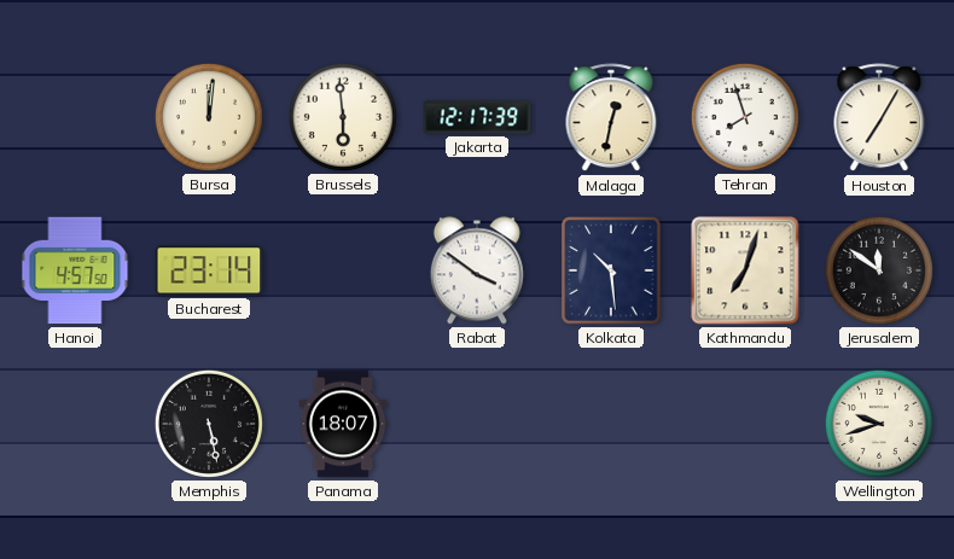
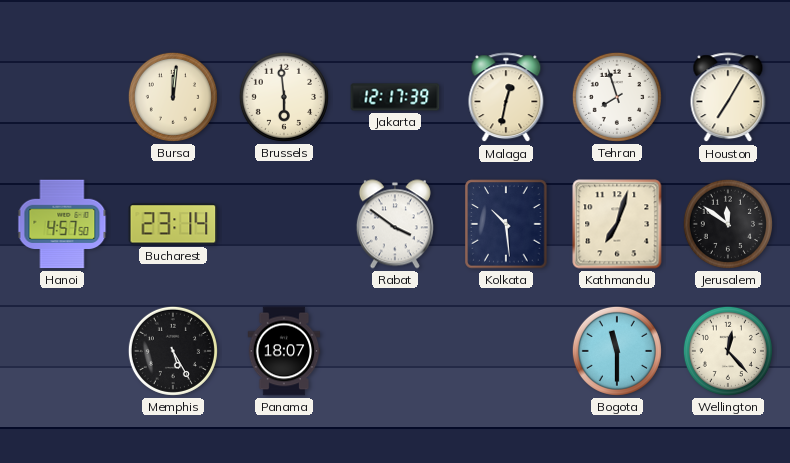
Memphis: 5:28 -> 5:25
Bogota: none -> 11:30
Wellington: 9:42 -> 12:23
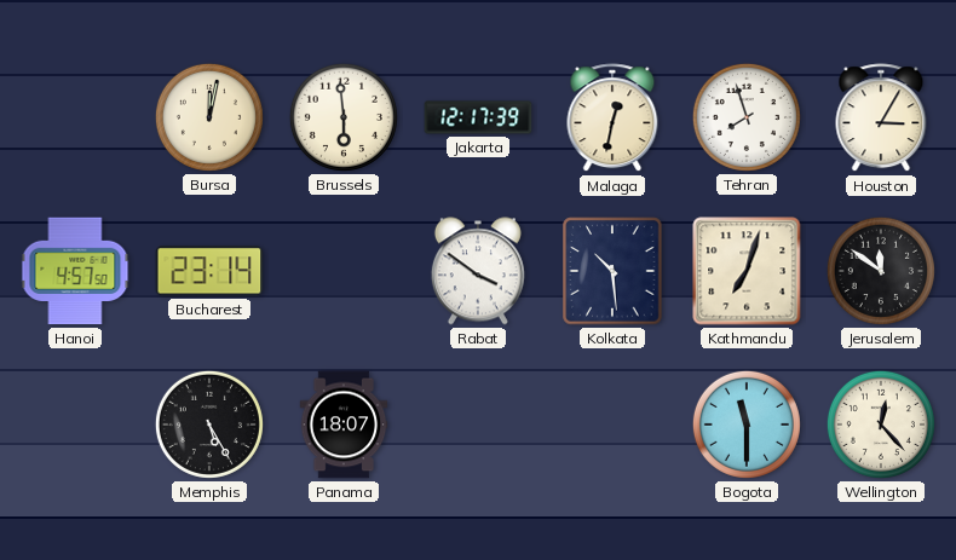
Bursa: 12:01 -> 12:02
Houston: 7:05 -> 3:05
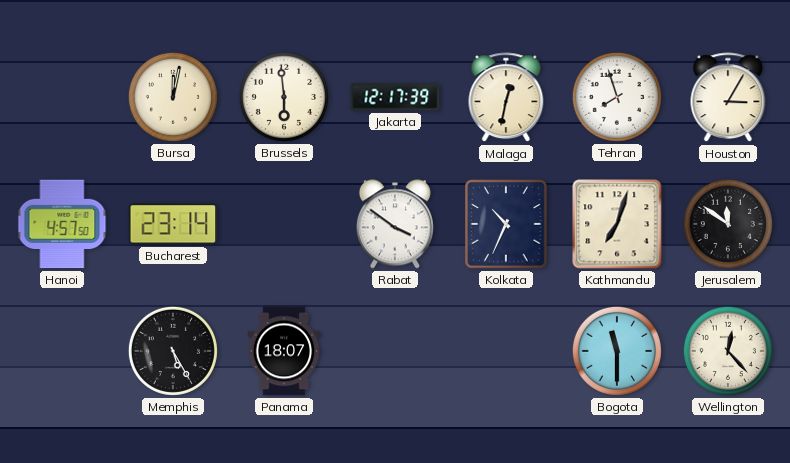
Kolkata: 10:29 -> 10:34
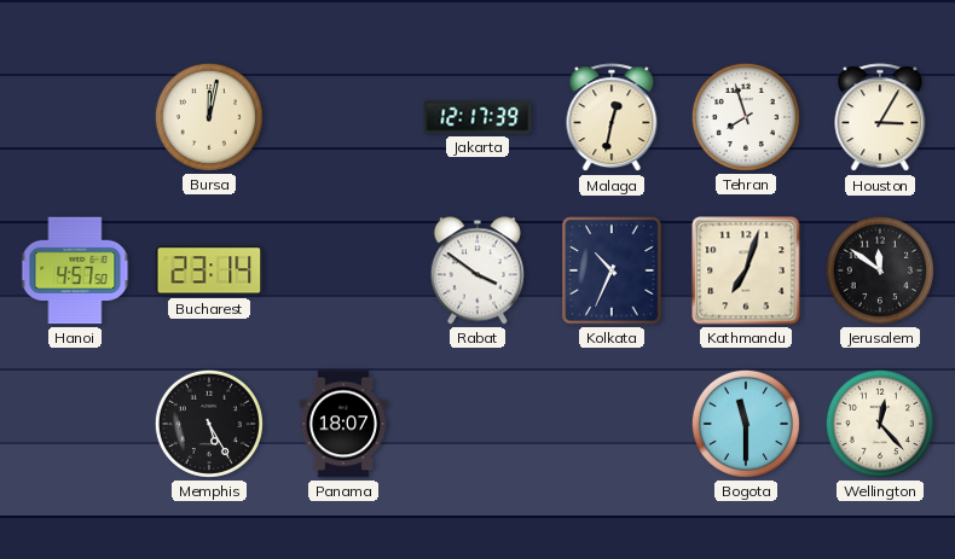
Brussels: 5:59 -> none
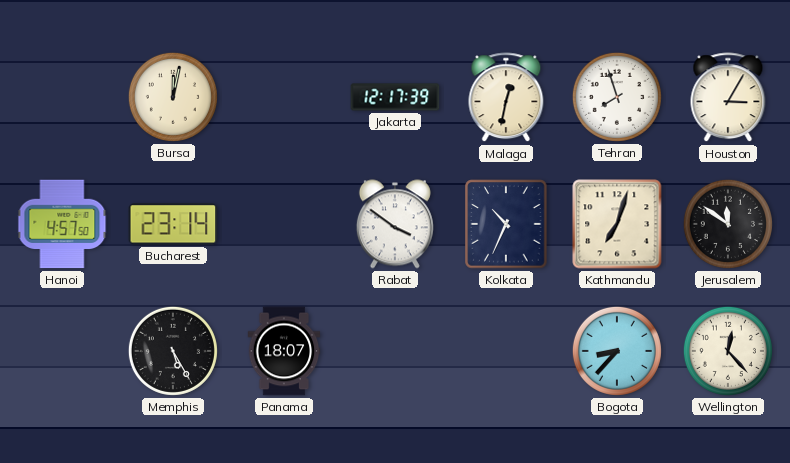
Bogota: 11:30 -> 8:37
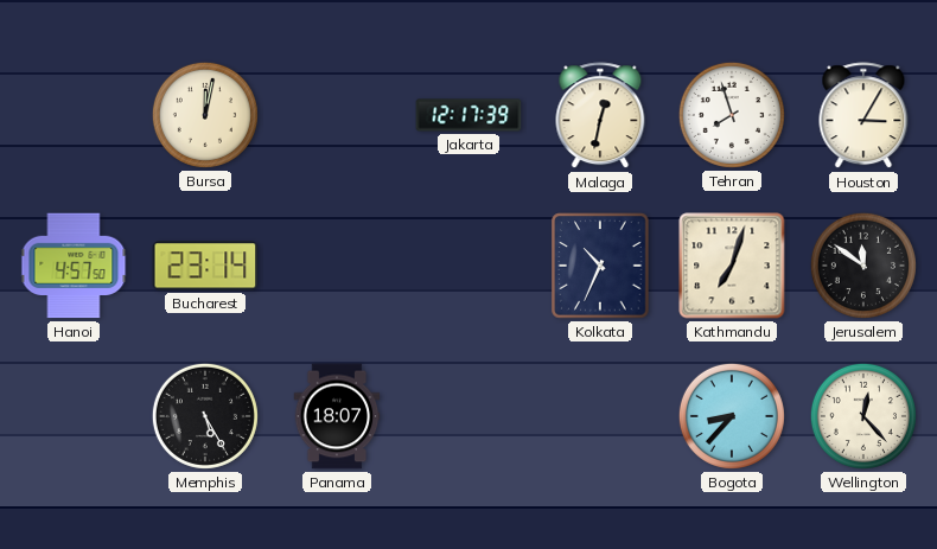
Rabat: 3:51 -> none
